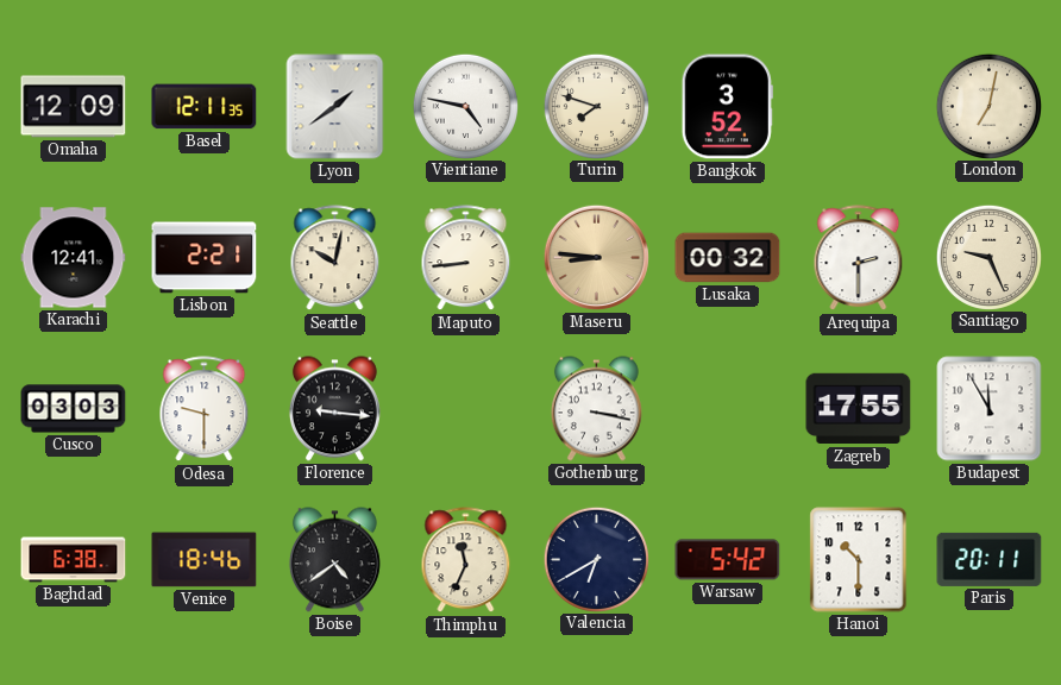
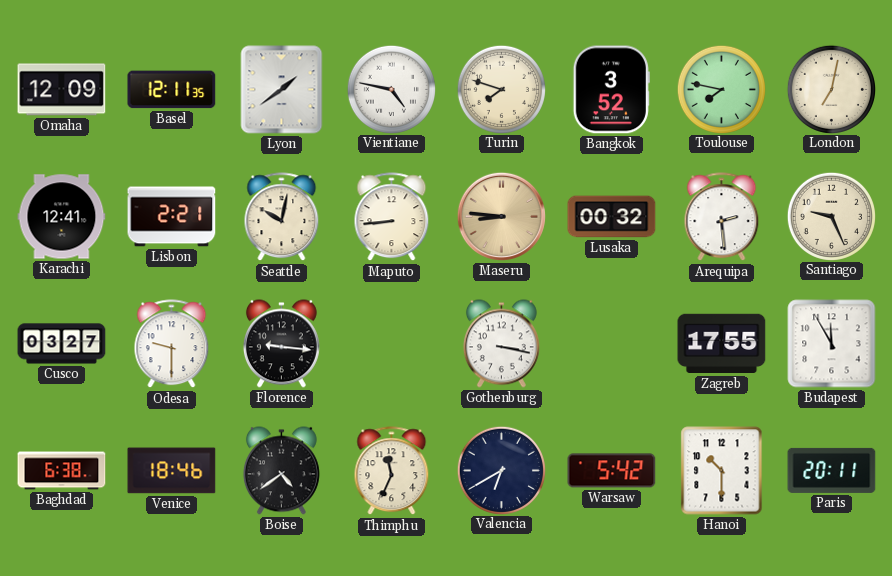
Toulouse: none -> 7:47
Arequipa: 2:30 -> 2:29
Cusco: 03:03 -> 03:27
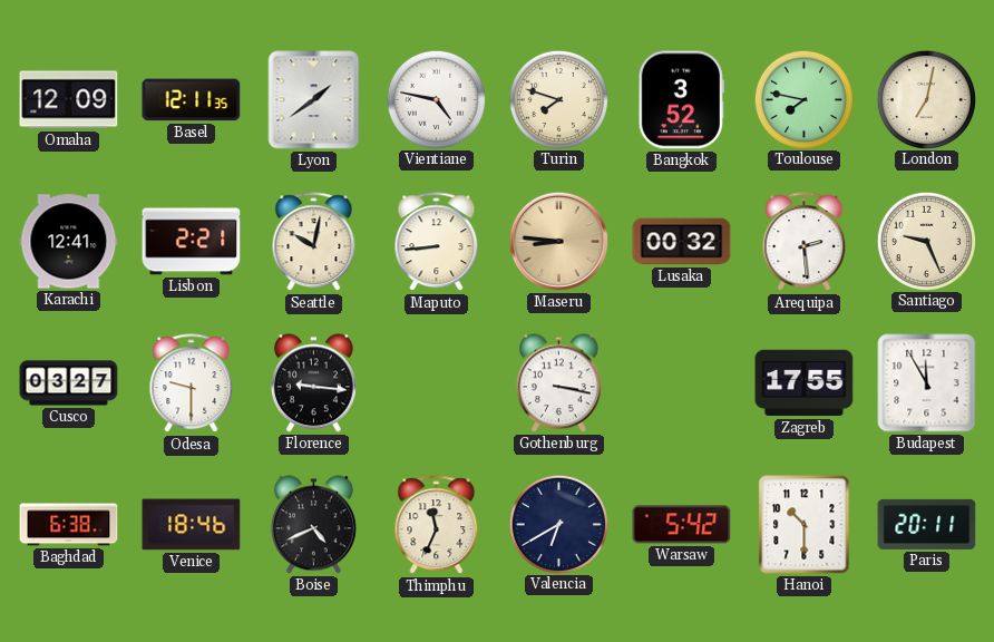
Boise: 4:39 -> 4:41
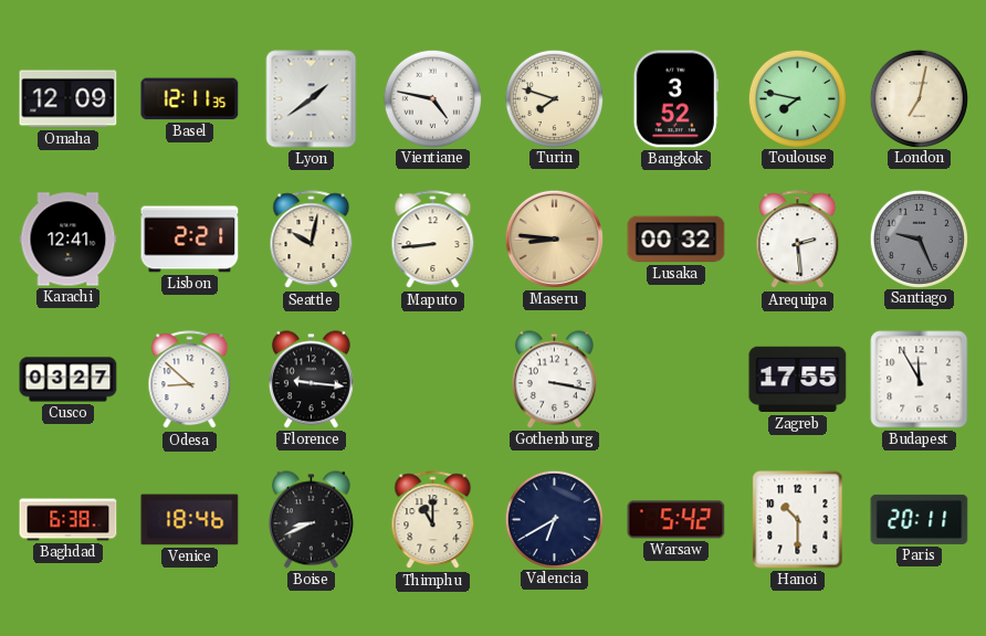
Santiago dial: cream -> grey
Odesa: 9:30 -> 8:52
Boise: 4:41 -> 8:41
Thimphu: 11:34 -> 11:00
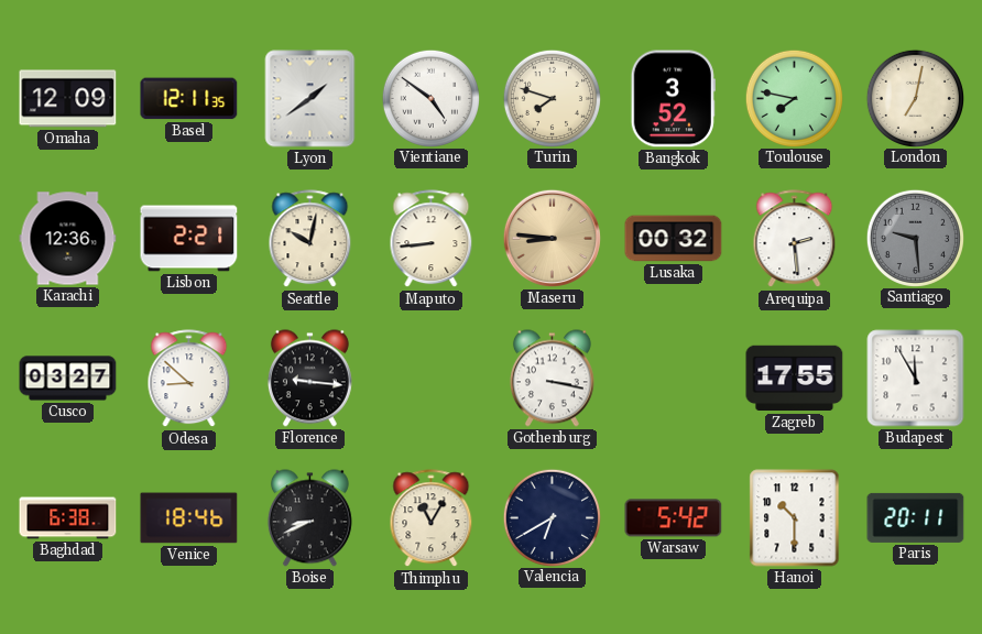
Vientiane: 4:47 -> 4:51
Karachi: 12:41 -> 12:36
Santiago: 9:26 -> 9:29
Thimphu: 11:00 -> 11:05
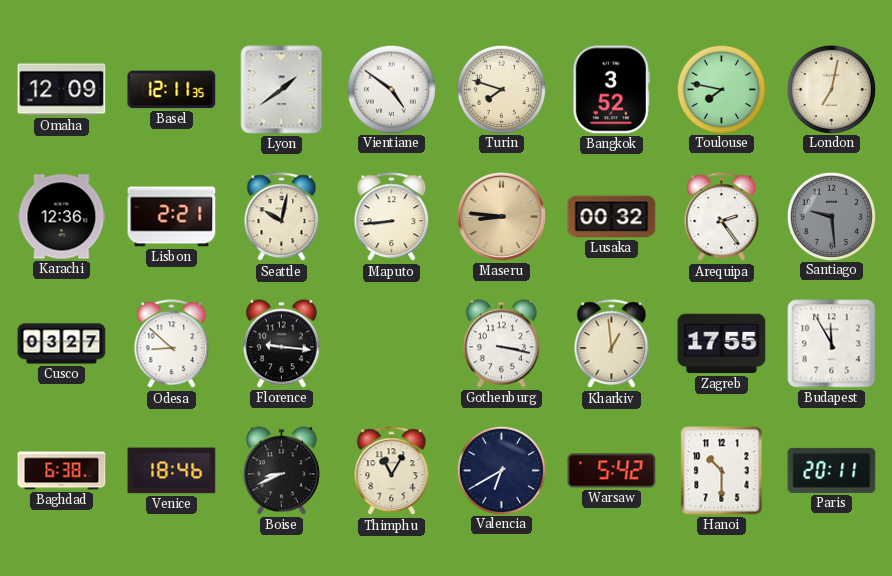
Arequipa: 2:29 -> 2:24
Kharkiv: none -> 12:59
